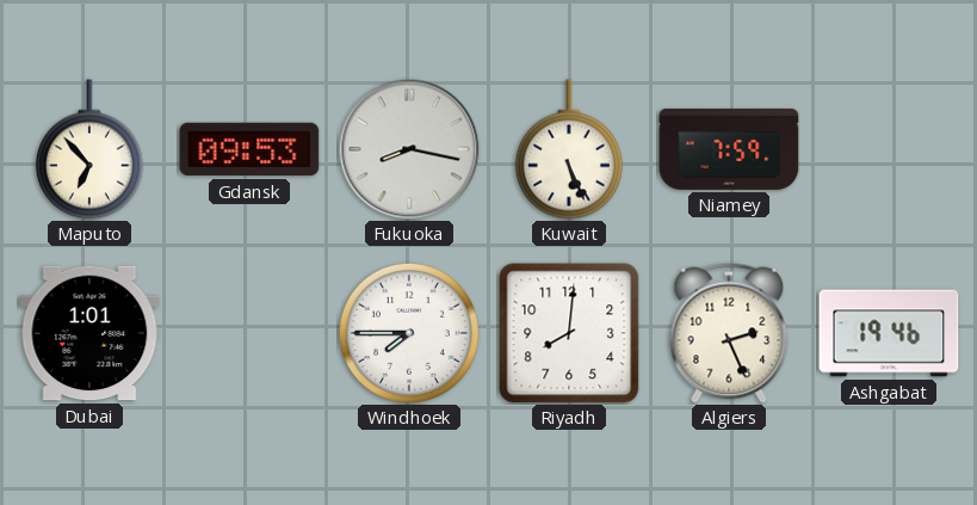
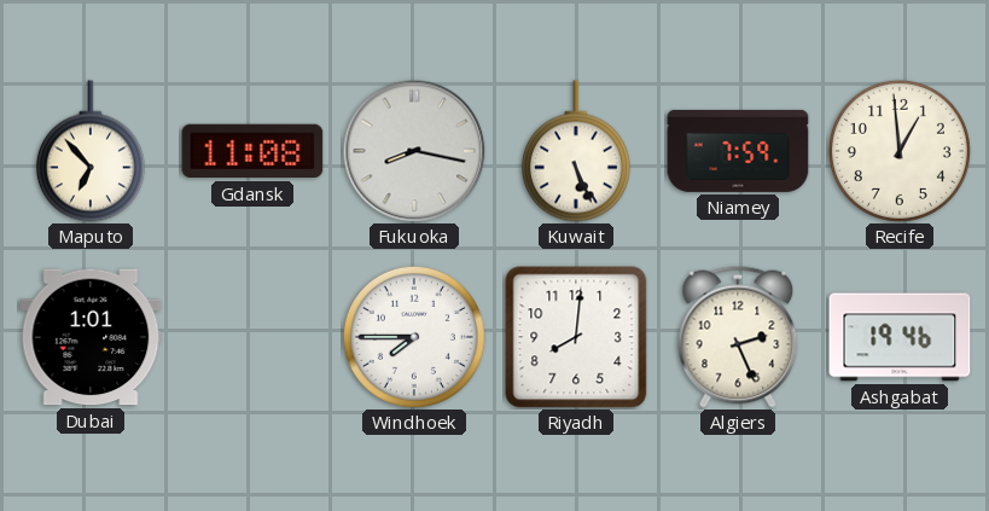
Gdansk: 09:53 -> 11:08
Recife: none -> 12:59
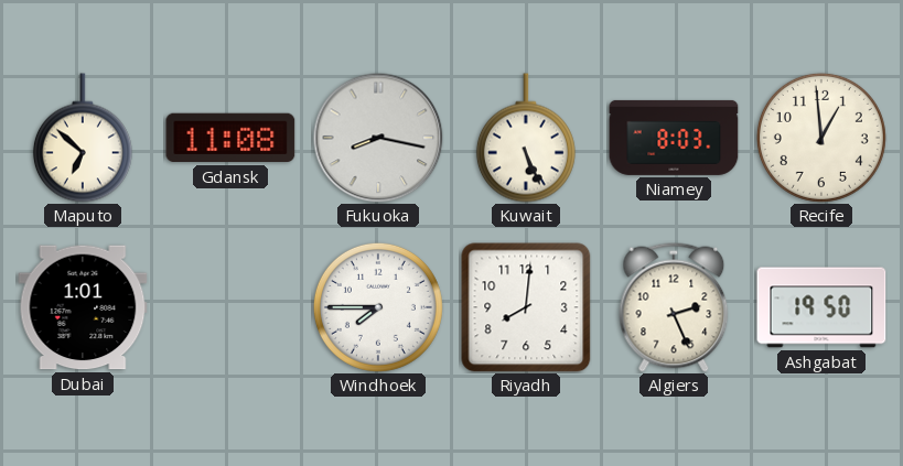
Maputo: 6:53 -> 6:52
Niamey: 7:59 -> 8:03
Ashgabat: 19:46 -> 19:50
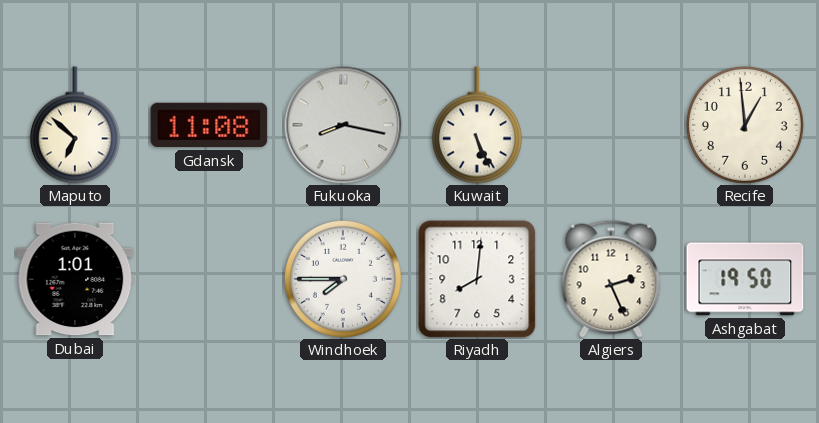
Niamey: 8:03 -> none
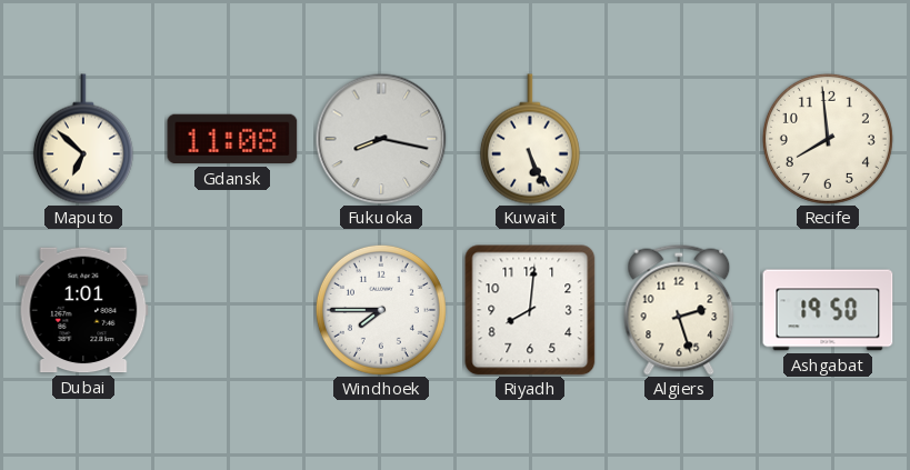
Recife: 12:59 -> 7:59
Algiers: 2:26 -> 2:27
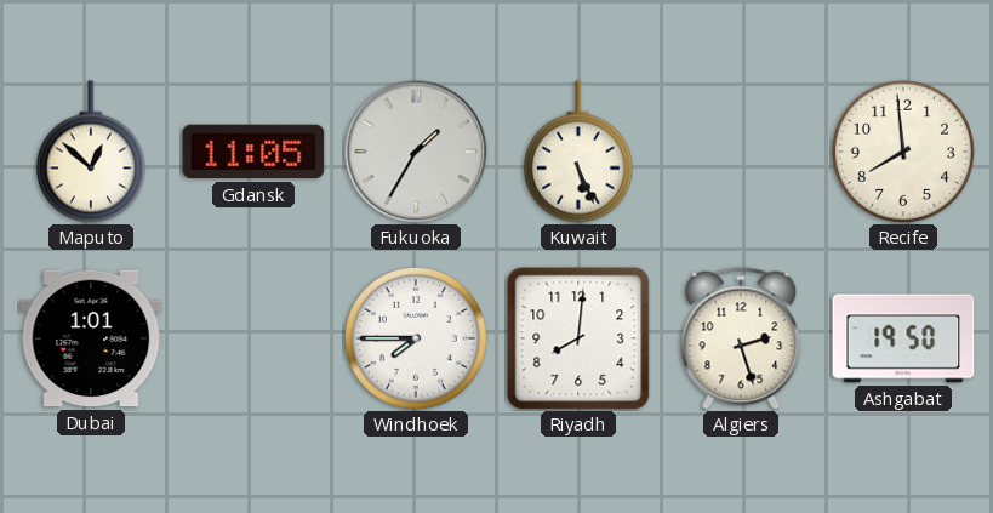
Maputo: 6:52 -> 12:52
Gdansk: 11:08 -> 11:05
Fukuoka: 8:17 -> 1:35
